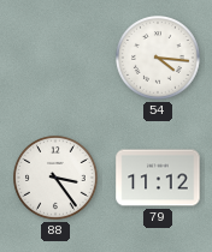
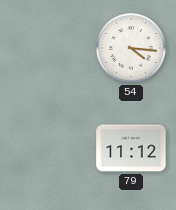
88: 3:24 -> none
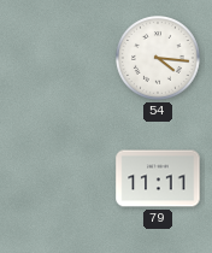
79: 11:12 -> 11:11
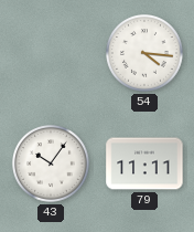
43: none -> 10:06
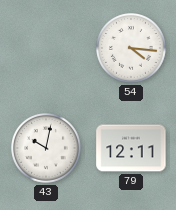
43: 10:06 -> 10:02
79: 11:11 -> 12:11
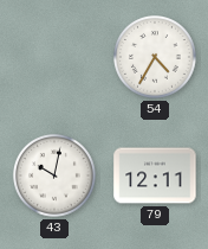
54: 4:16 -> 4:35
